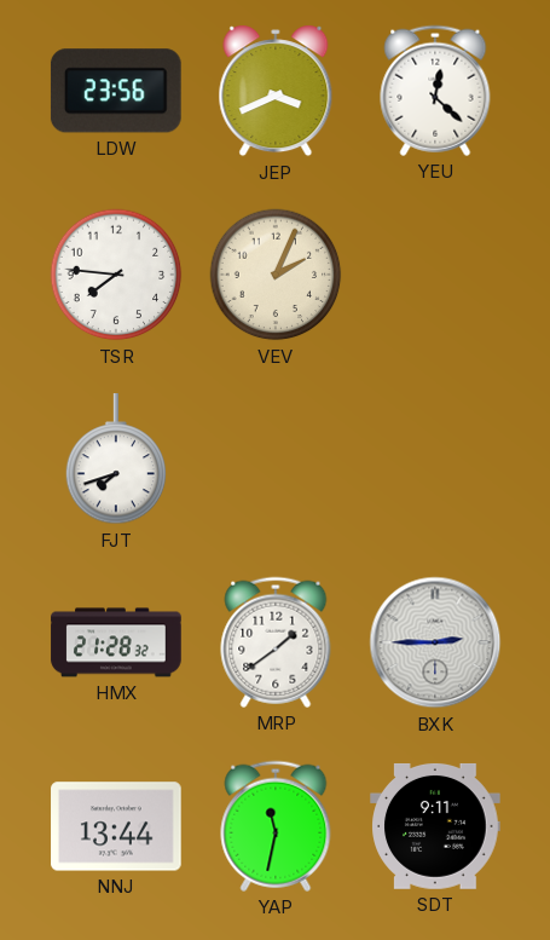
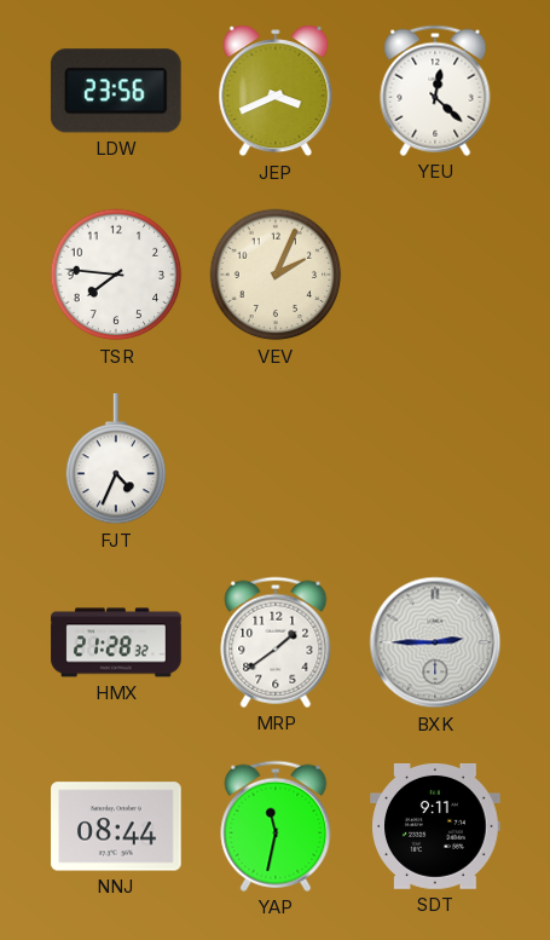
FJT: 7:42 -> 4:34
NNJ: 13:44 -> 08:44
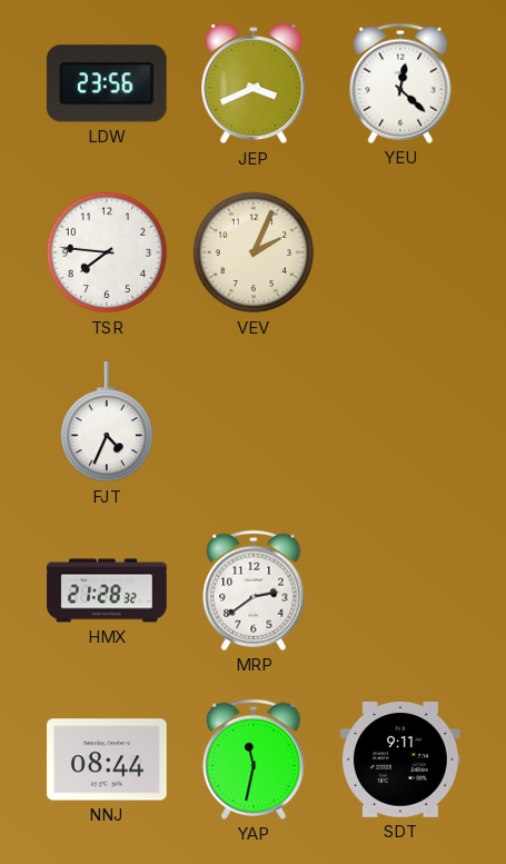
MRP: 1:39 -> 2:39
BXK: 2:45 -> none
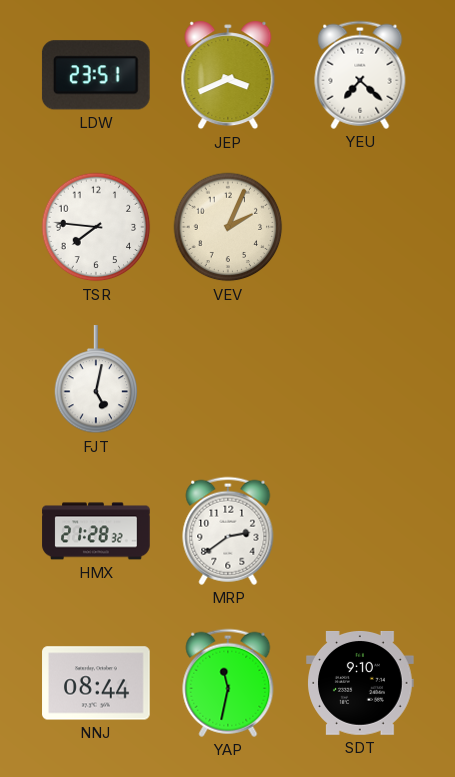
LDW: 23:56 -> 23:51
YEU: 12:22 -> 7:22
FJT: 4:34 -> 5:02
SDT: 9:11 -> 9:10
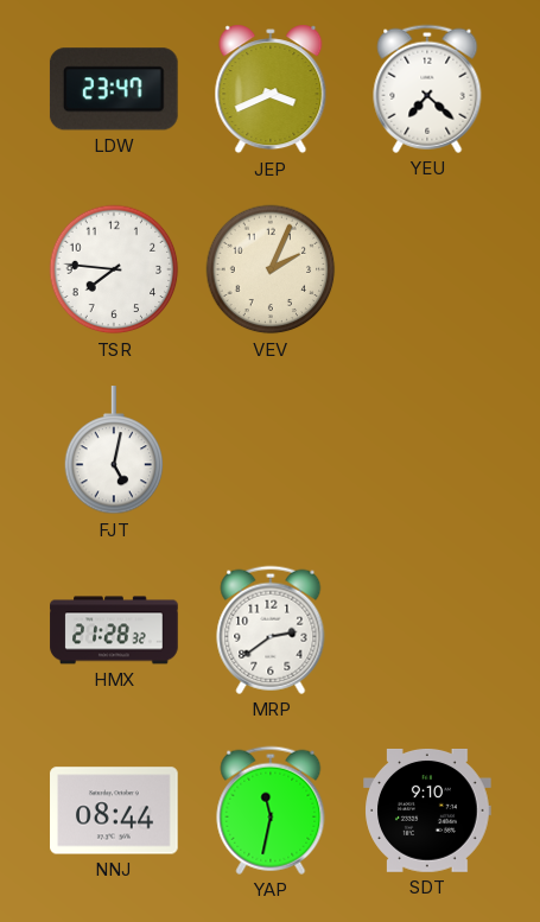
LDW: 23:51 -> 23:47
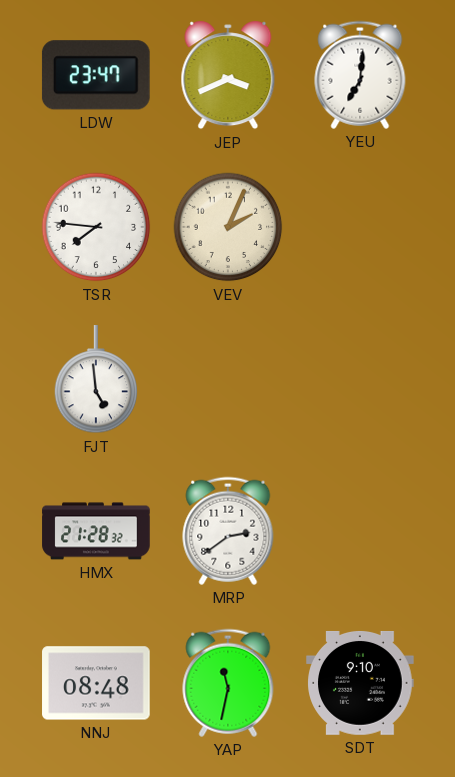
YEU: 7:22 -> 7:01
FJT: 5:02 -> 4:59
NNJ: 08:44 -> 08:48
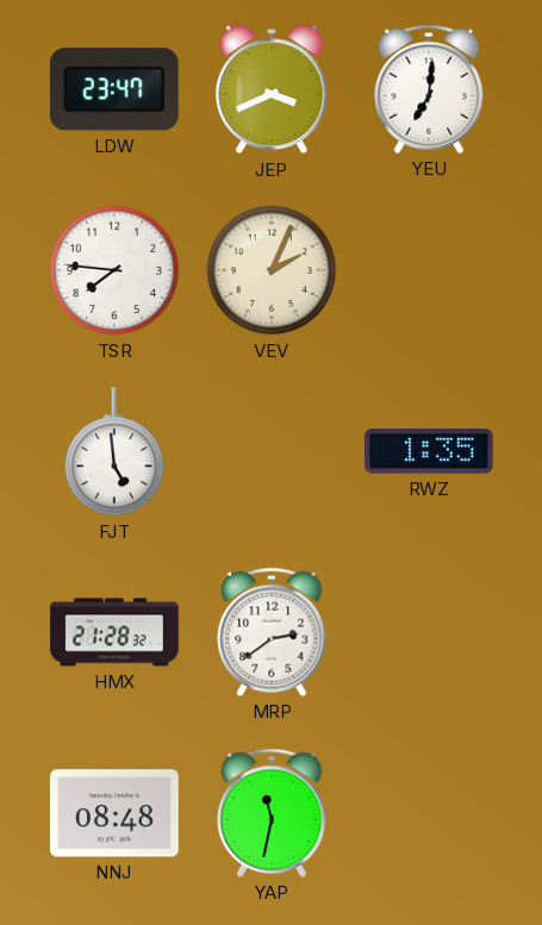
RWZ: none -> 1:35
SDT: 9:10 -> none
